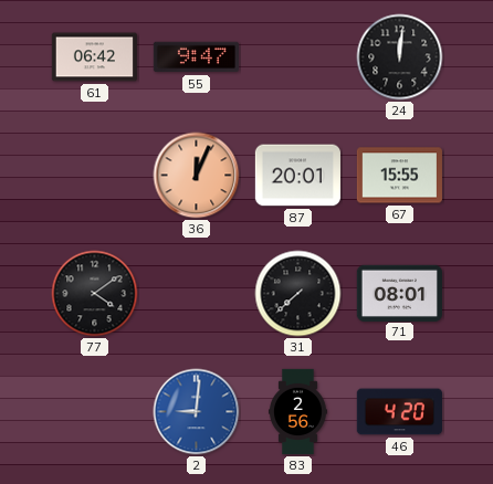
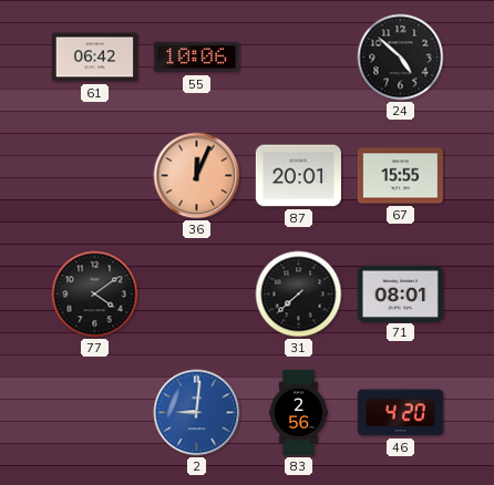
55: 9:47 -> 10:06
24: 12:01 -> 4:52
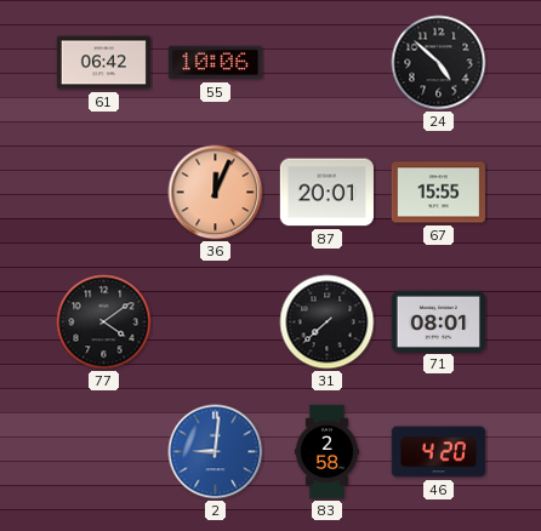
83: 2:56 -> 2:58
